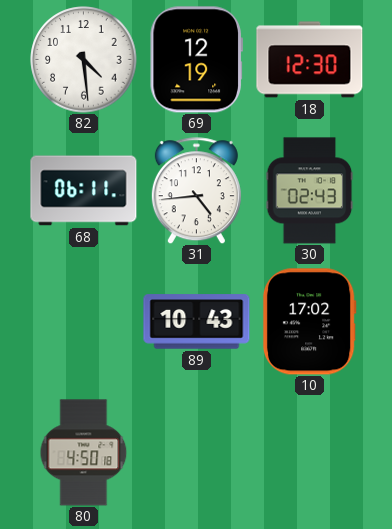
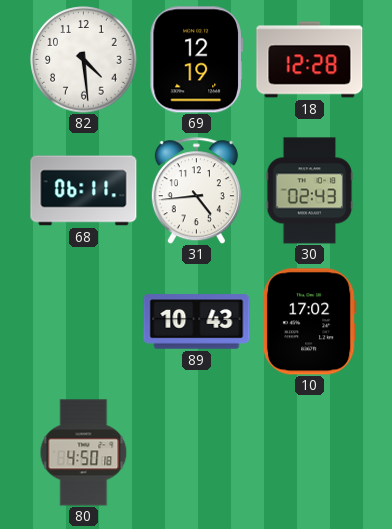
18: 12:30 -> 12:28
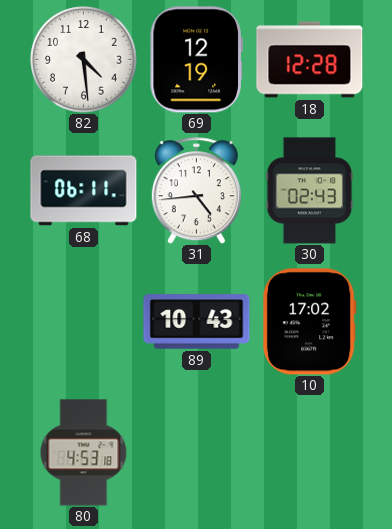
80: 4:50 -> 4:53
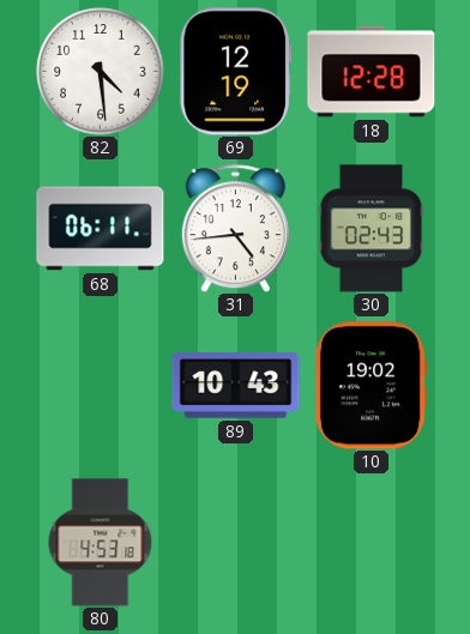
10: 17:02 -> 19:02
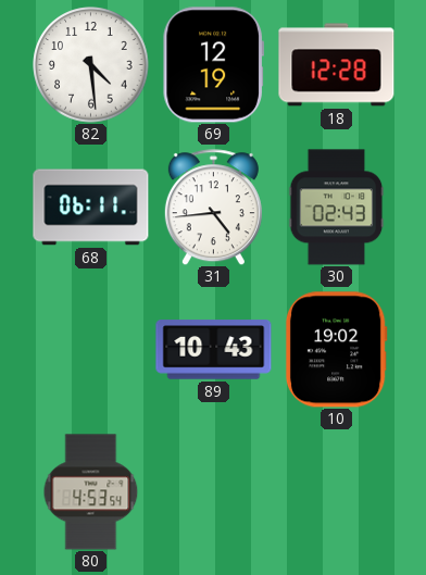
80: 4:53:18 -> 4:53:54
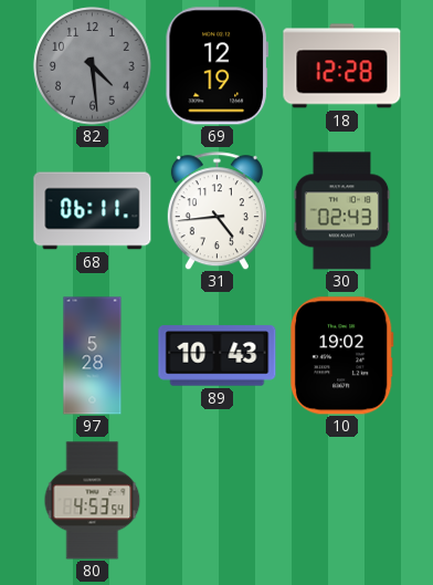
82 dial: white -> grey
97: none -> 5:28
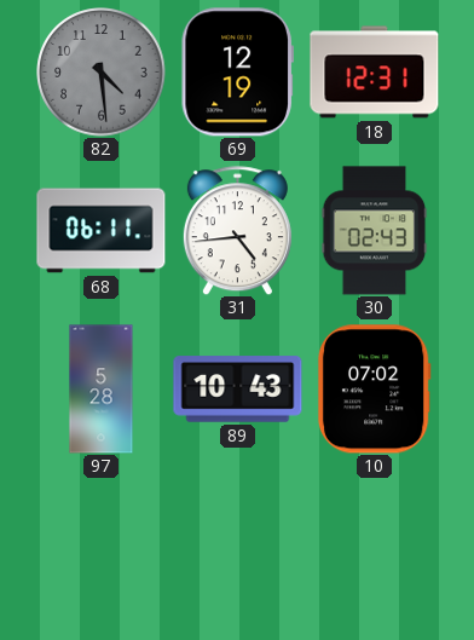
18: 12:28 -> 12:31
10: 19:02 -> 07:02
80: 4:53 -> none
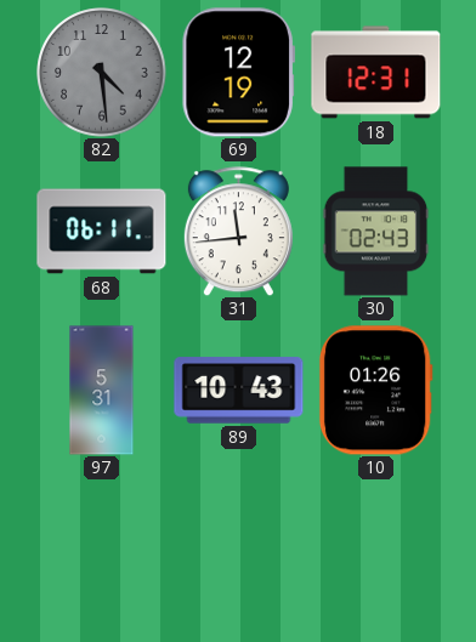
31: 4:44 -> 11:44
97: 5:28 -> 5:31
10: 07:02 -> 01:26
